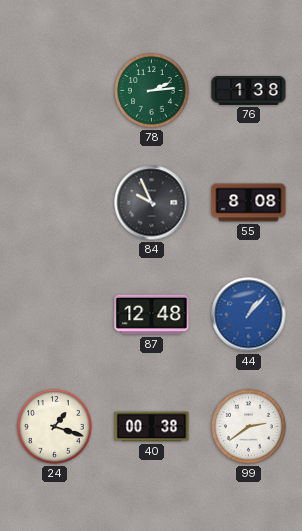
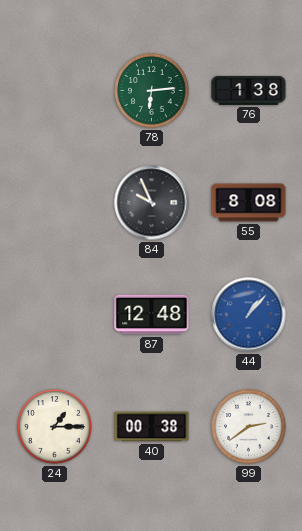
78: 2:14 -> 6:14
24: 1:18 -> 1:15
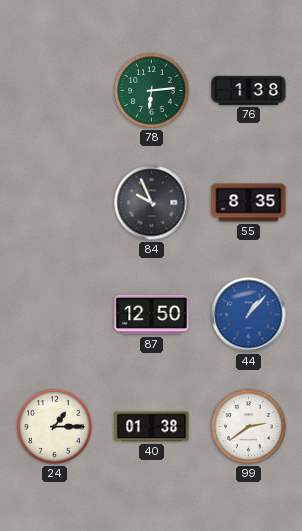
55: 8:08 -> 8:35
87: 12:48 -> 12:50
40: 00:38 -> 01:38
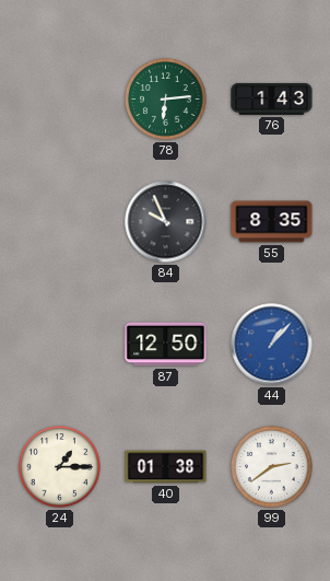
76: 1:38 -> 1:43
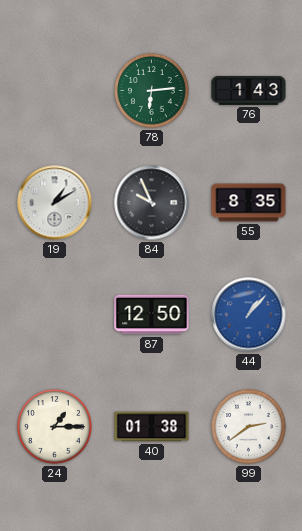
19: none -> 1:10
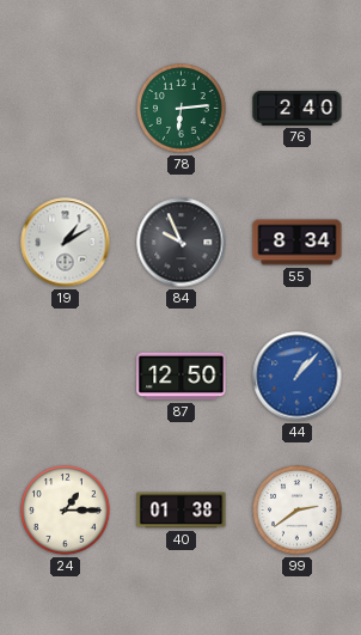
76: 1:43 -> 2:40
55: 8:35 -> 8:34
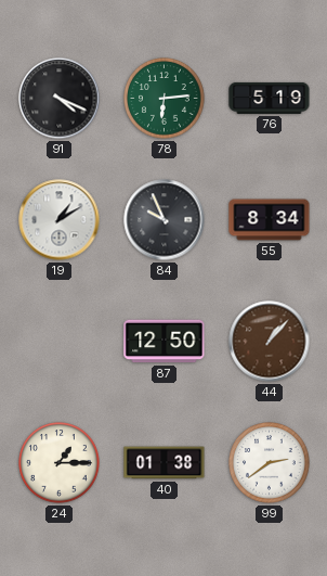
91: none -> 4:19
76: 2:40 -> 5:19
44 dial: blue -> brown
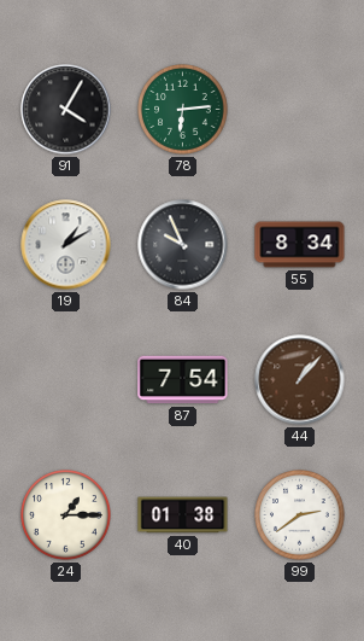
91: 4:19 -> 4:05
76: 5:19 -> none
87: 12:50 -> 7:54
